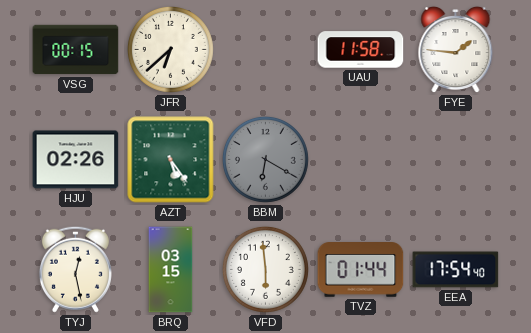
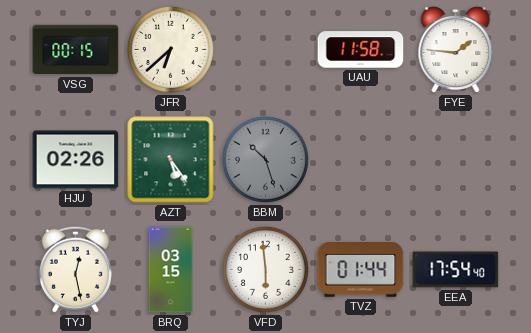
BBM: 6:20 -> 10:27
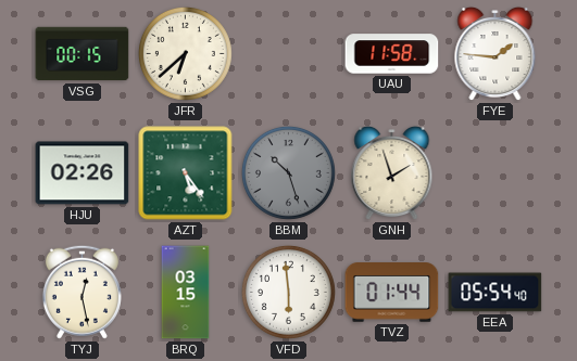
GNH: none -> 1:57
EEA: 17:54 -> 05:54
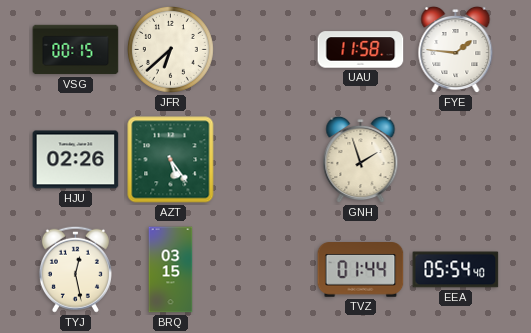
BBM: 10:27 -> none
VFD: 5:59 -> none
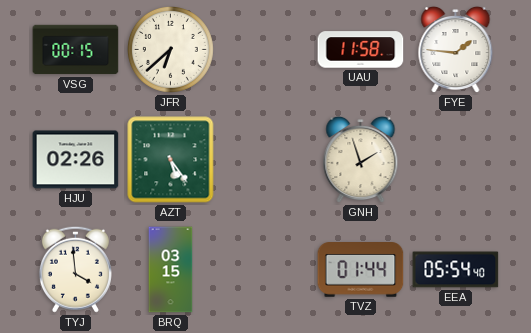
TYJ: 12:28 -> 3:59
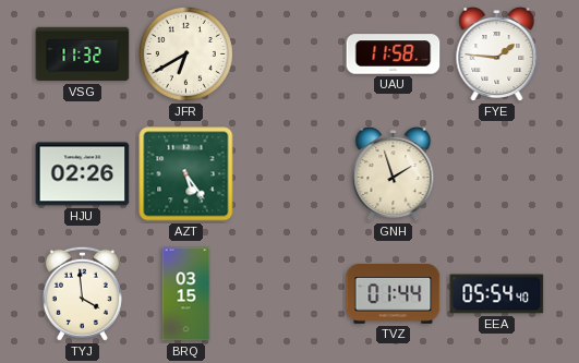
VSG: 00:15 -> 11:32
JFR: 6:38 -> 6:40
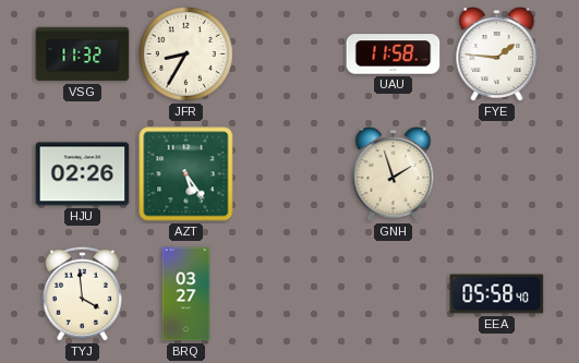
JFR: 6:40 -> 8:35
BRQ: 03:15 -> 03:27
TVZ: 01:44 -> none
EEA: 05:54 -> 05:58
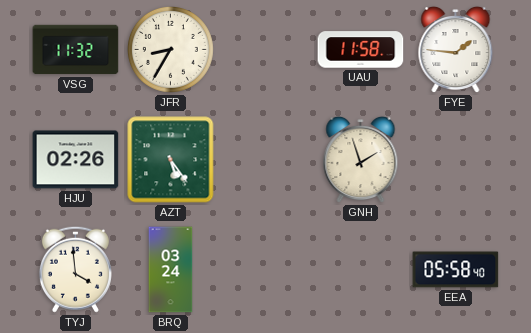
BRQ: 03:27 -> 03:24
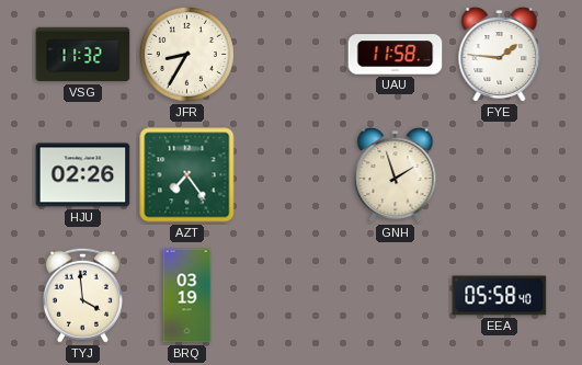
AZT: 5:24 -> 7:24
BRQ: 03:24 -> 03:19
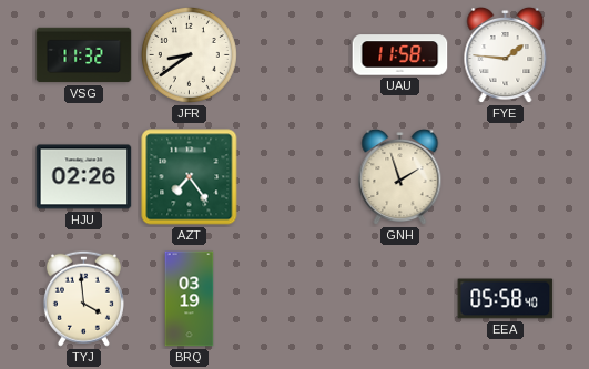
JFR: 8:35 -> 8:39
